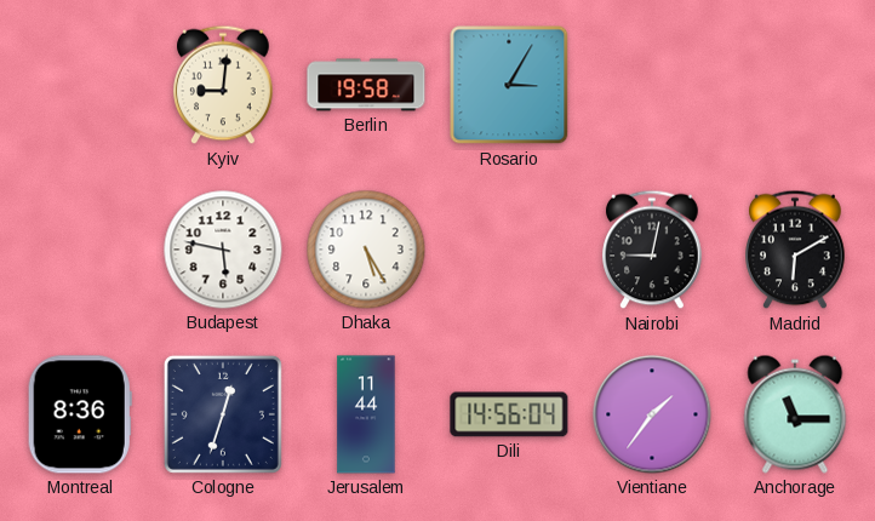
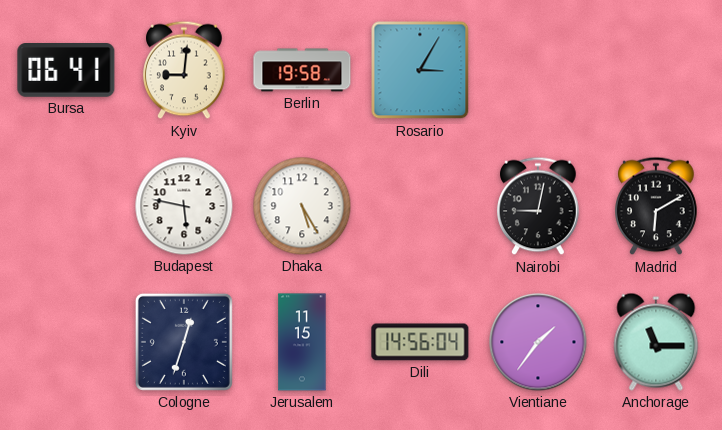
Bursa: none -> 06:41
Montreal: 8:36 -> none
Jerusalem: 11:44 -> 11:15
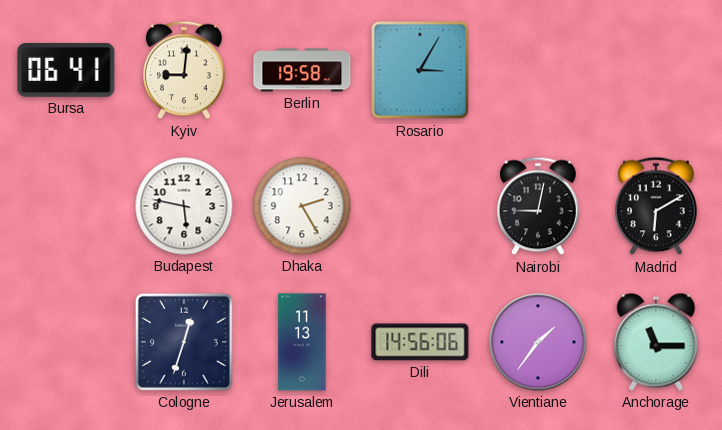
Dhaka: 5:25 -> 2:25
Jerusalem: 11:15 -> 11:13
Dili: 14:56:04 -> 14:56:06
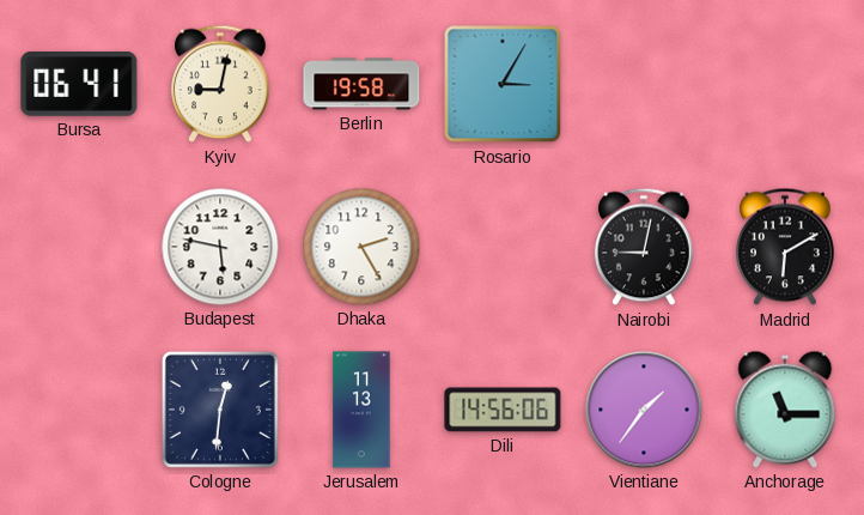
Kyiv: 9:01 -> 9:02
Cologne: 12:33 -> 12:31
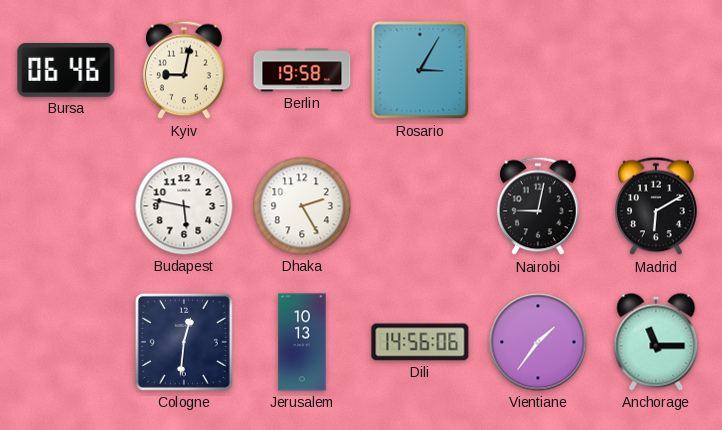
Bursa: 06:41 -> 06:46
Jerusalem: 11:13 -> 10:13
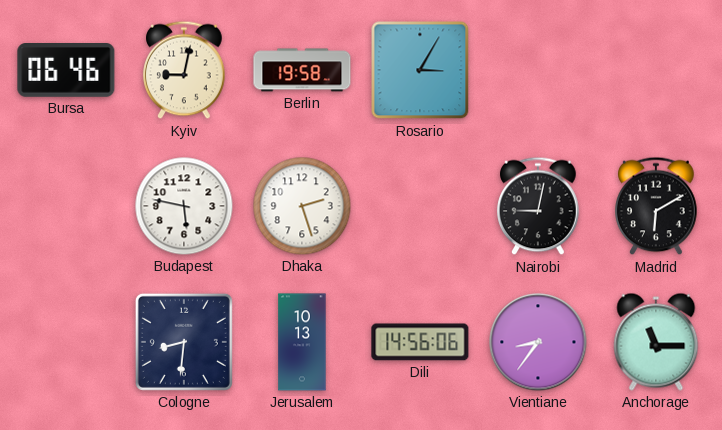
Dhaka: 2:25 -> 2:27
Cologne: 12:31 -> 8:31
Vientiane: 1:36 -> 8:36
